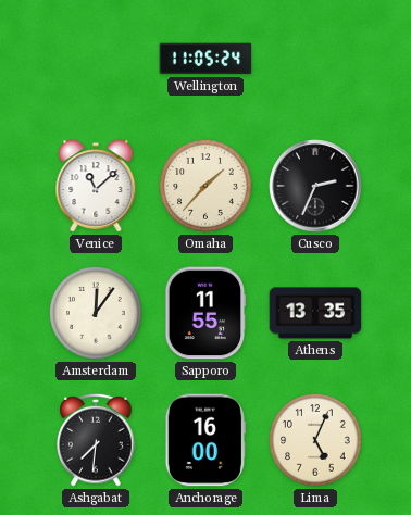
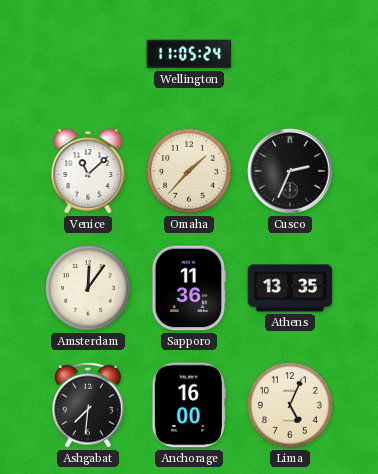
Sapporo: 11:55 -> 11:36
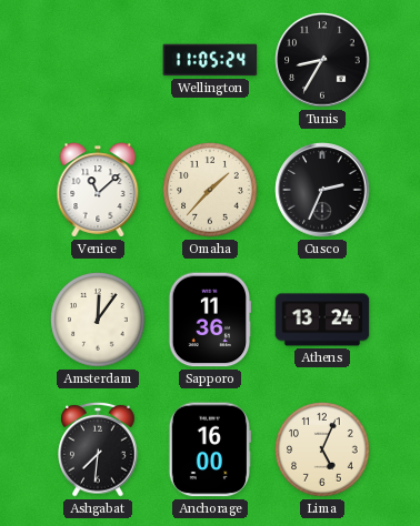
Tunis: none -> 8:35
Athens: 13:35 -> 13:24
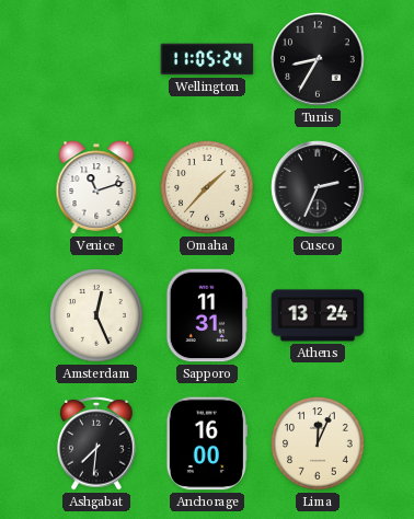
Venice: 11:08 -> 11:12
Amsterdam: 12:06 -> 12:26
Sapporo: 11:36 -> 11:31
Lima: 5:04 -> 12:04
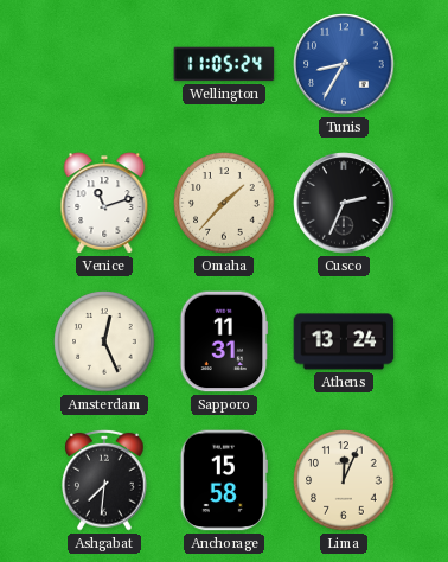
Tunis dial: black -> blue
Anchorage: 16:00 -> 15:58
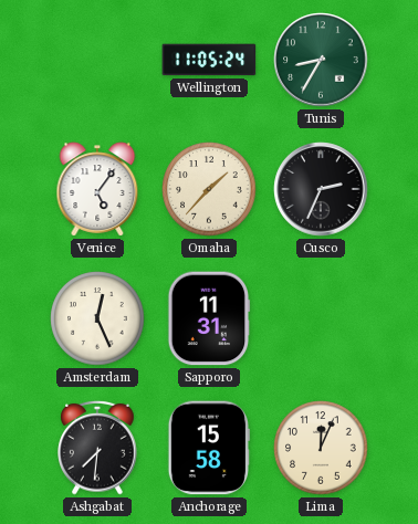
Tunis dial: blue -> green
Venice: 11:12 -> 5:06
Athens: 13:24 -> none
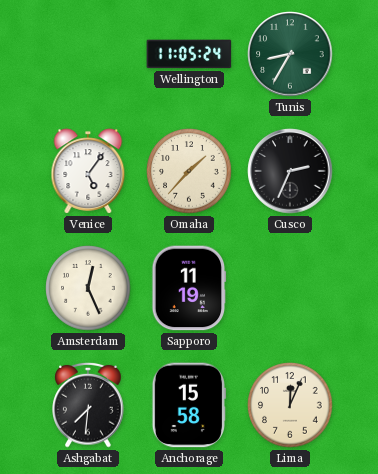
Sapporo: 11:31 -> 11:19
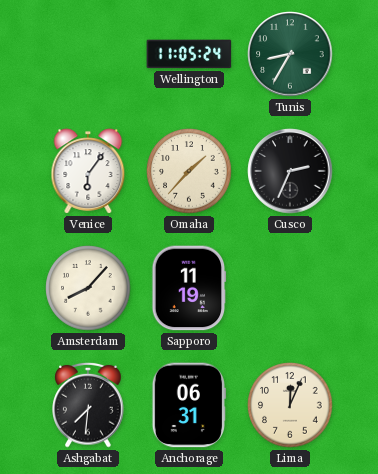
Venice: 5:06 -> 6:06
Amsterdam: 12:26 -> 8:07
Anchorage: 15:58 -> 06:31
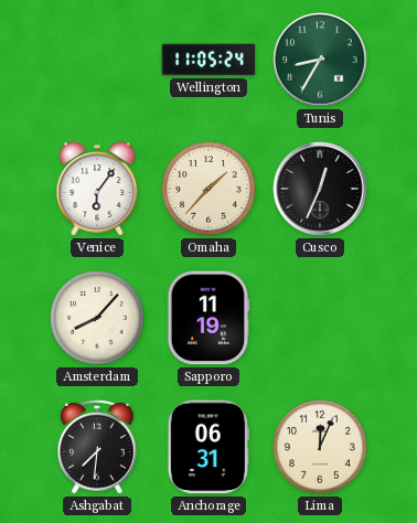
Cusco: 2:34 -> 12:34
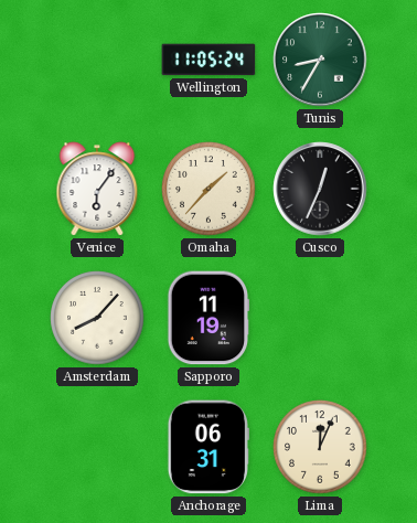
Ashgabat: 7:31 -> none
